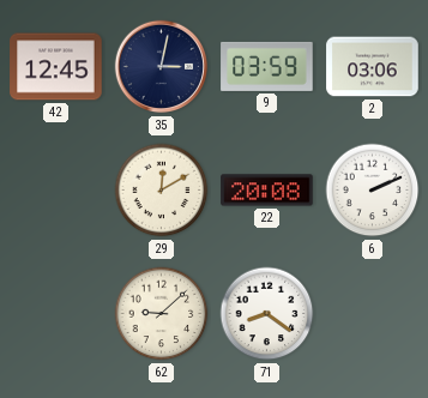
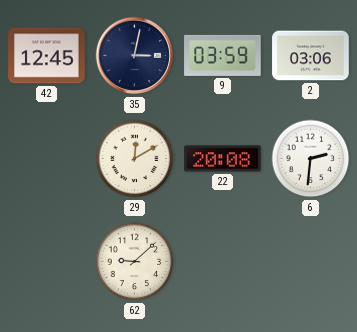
6: 2:11 -> 2:31
71: 8:21 -> none
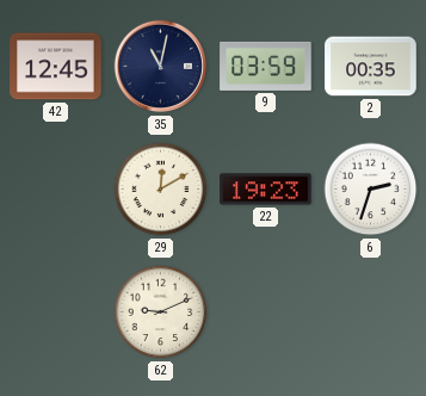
35: 3:02 -> 11:02
2: 03:06 -> 00:35
22: 20:08 -> 19:23
6: 2:31 -> 2:33
62: 9:08 -> 9:11
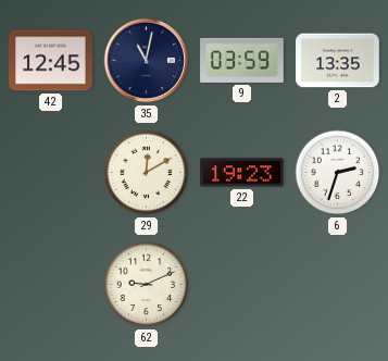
2: 00:35 -> 13:35
